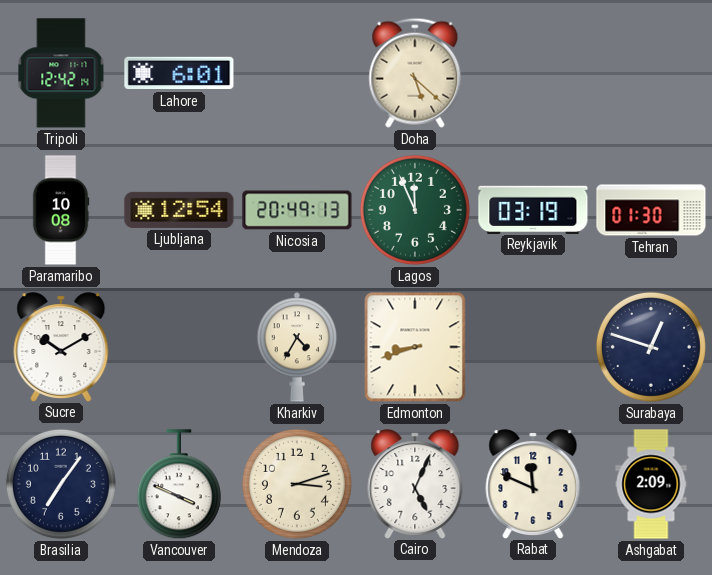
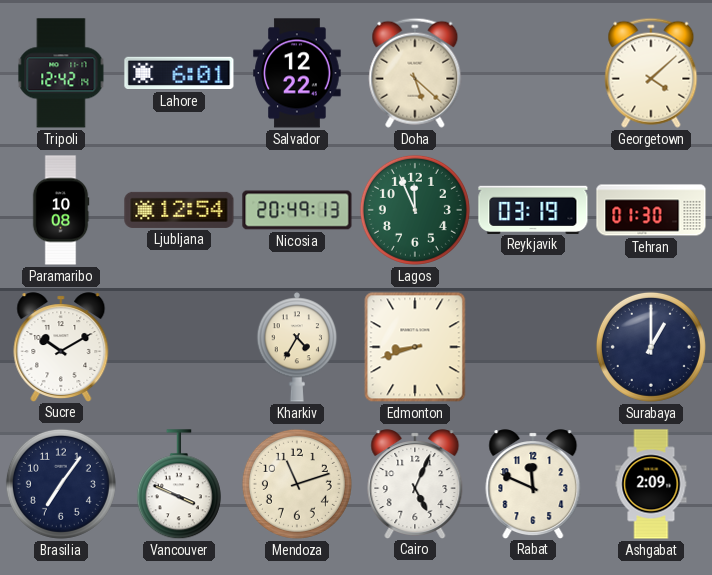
Salvador: none -> 12:22
Georgetown: none -> 4:08
Surabaya: 12:48 -> 1:00
Mendoza: 3:12 -> 11:12
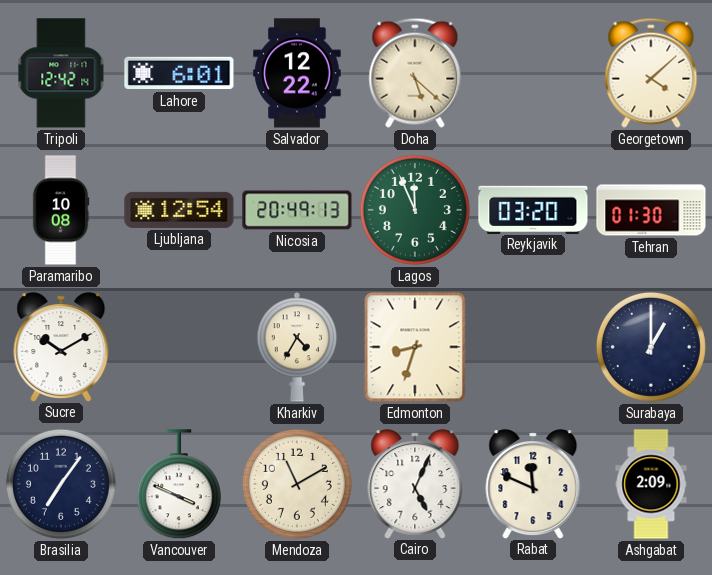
Reykjavik: 03:19 -> 03:20
Edmonton: 8:42 -> 8:33
Mendoza: 11:12 -> 11:10
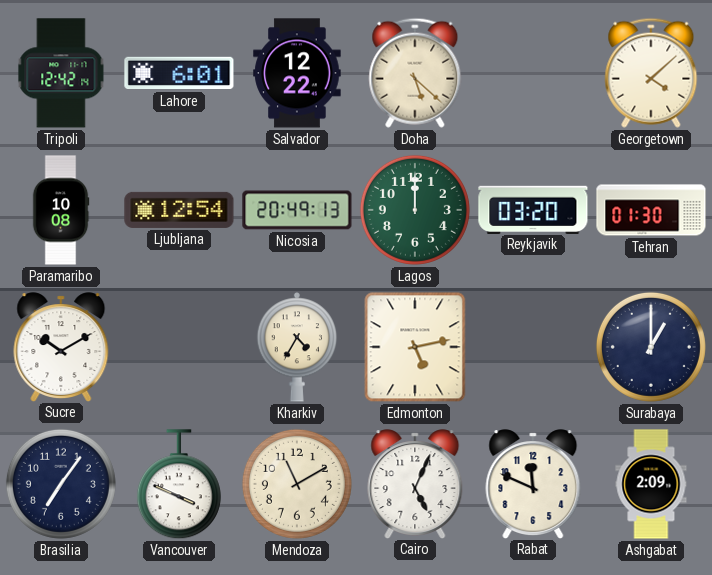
Lagos: 11:56 -> 12:00
Edmonton: 8:33 -> 5:13
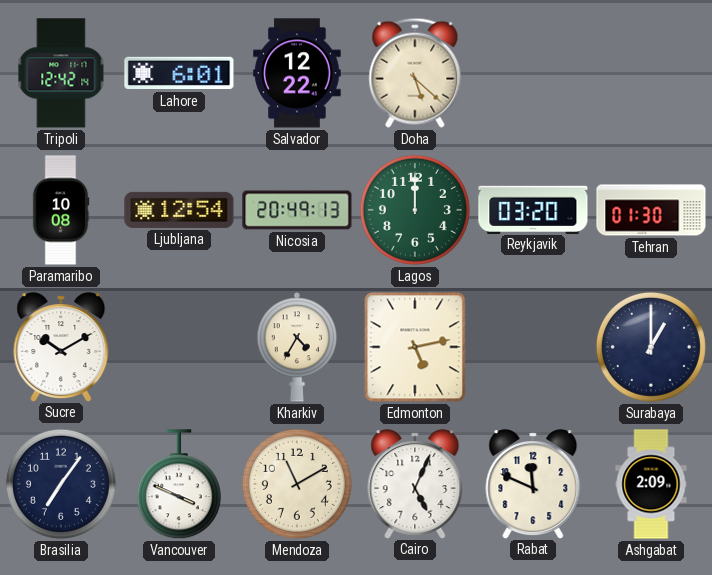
Georgetown: 4:08 -> none
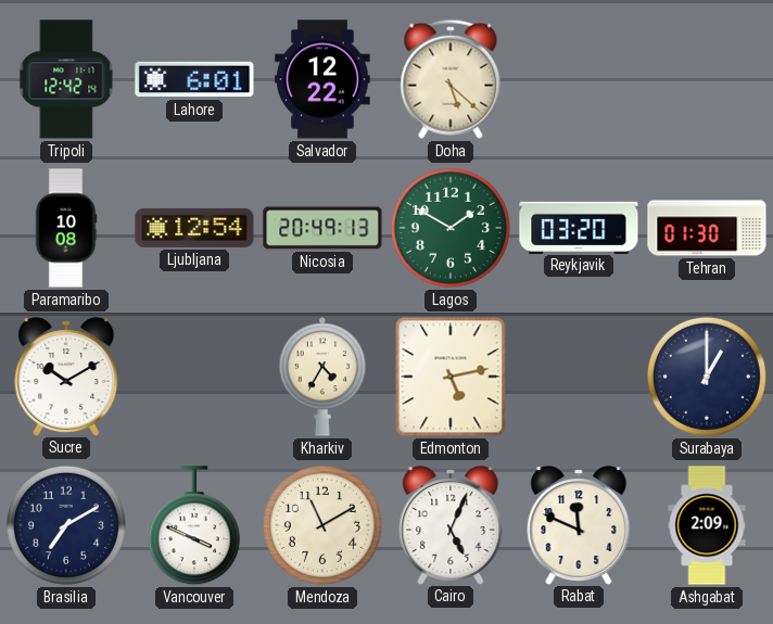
Lagos: 12:00 -> 1:50
Brasilia: 7:06 -> 7:10
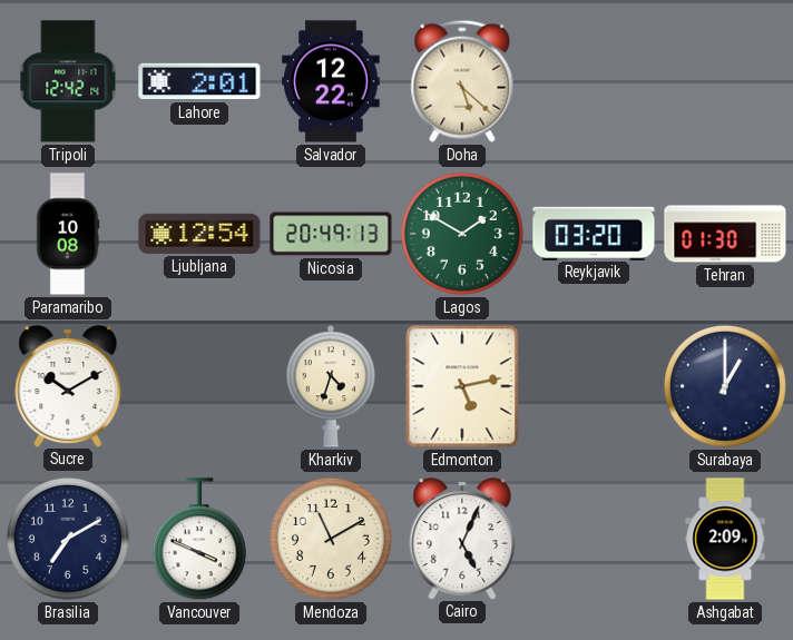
Lahore: 6:01 -> 2:01
Kharkiv: 4:35 -> 4:33
Rabat: 11:49 -> none
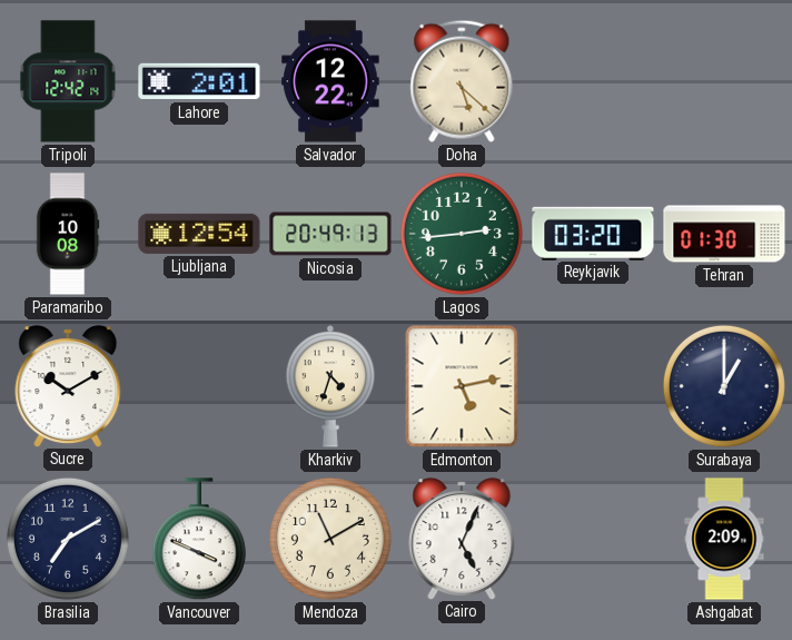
Lagos: 1:50 -> 2:44
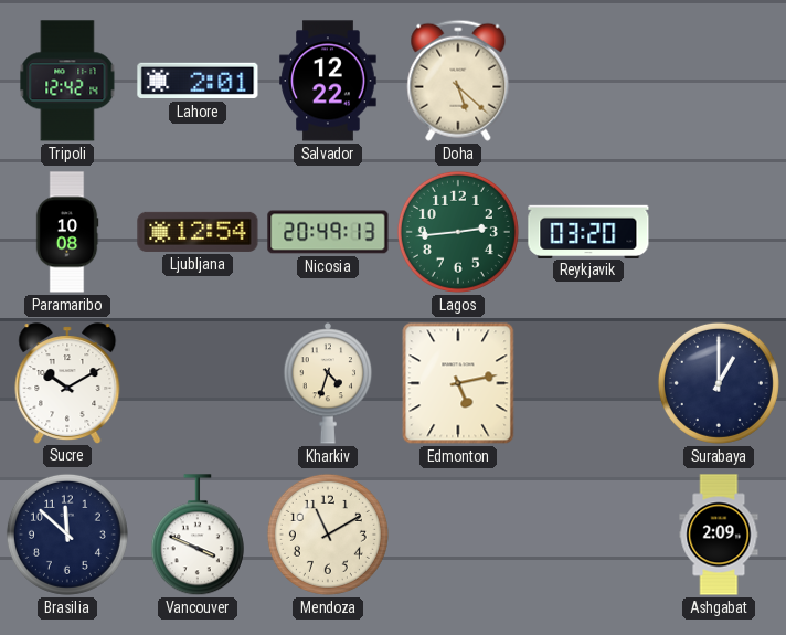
Tehran: 01:30 -> none
Brasilia: 7:10 -> 11:52
Cairo: 5:04 -> none
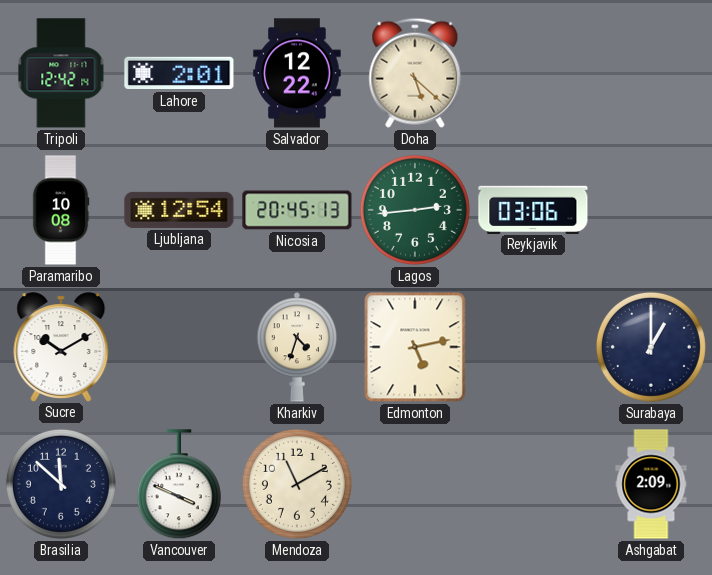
Nicosia: 20:49 -> 20:45
Reykjavik: 03:20 -> 03:06
